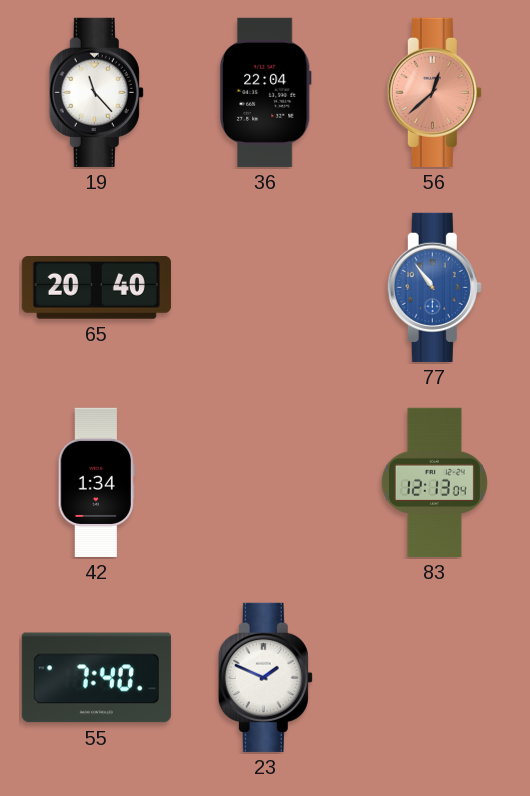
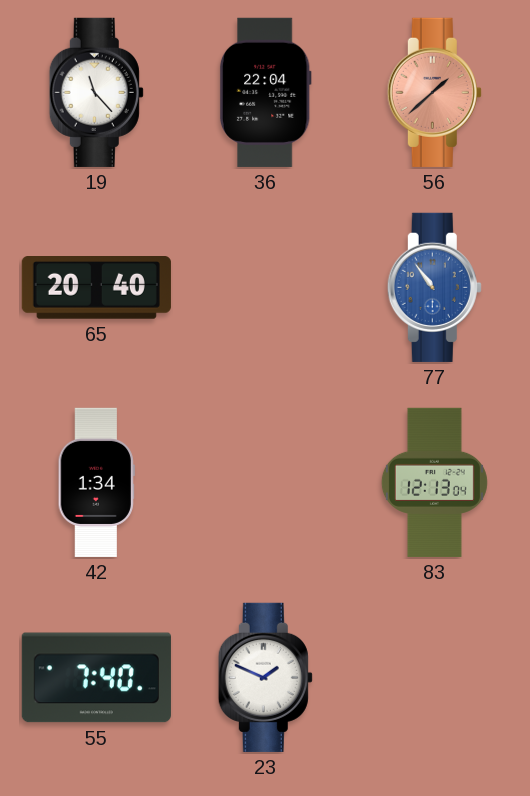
56: 12:38 -> 1:38
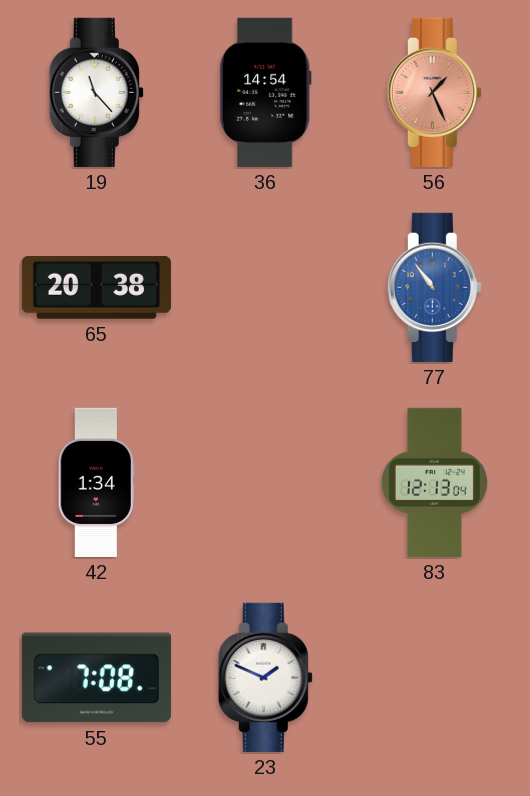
36: 22:04 -> 14:54
56: 1:38 -> 1:26
65: 20:40 -> 20:38
55: 7:40 -> 7:08
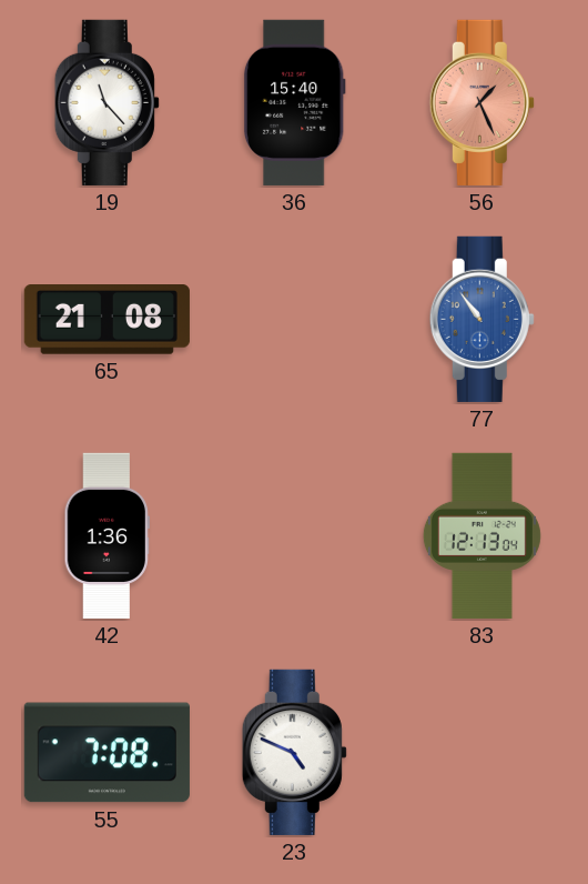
36: 14:54 -> 15:40
65: 20:38 -> 21:08
42: 1:34 -> 1:36
23: 1:49 -> 4:49
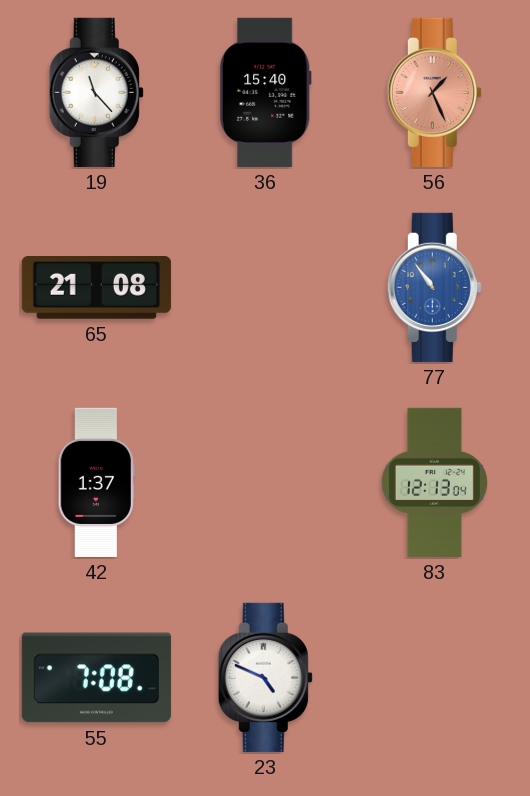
42: 1:36 -> 1:37
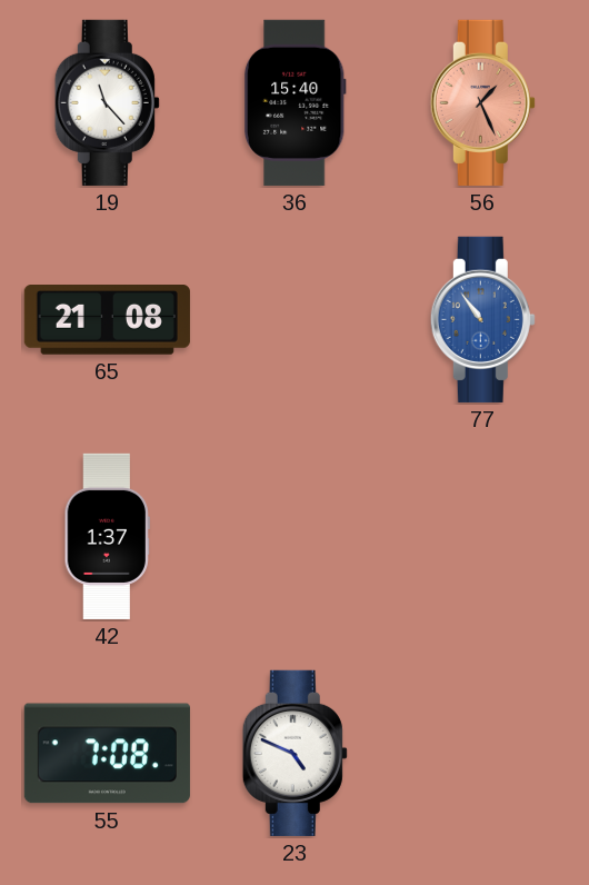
83: 12:13 -> none
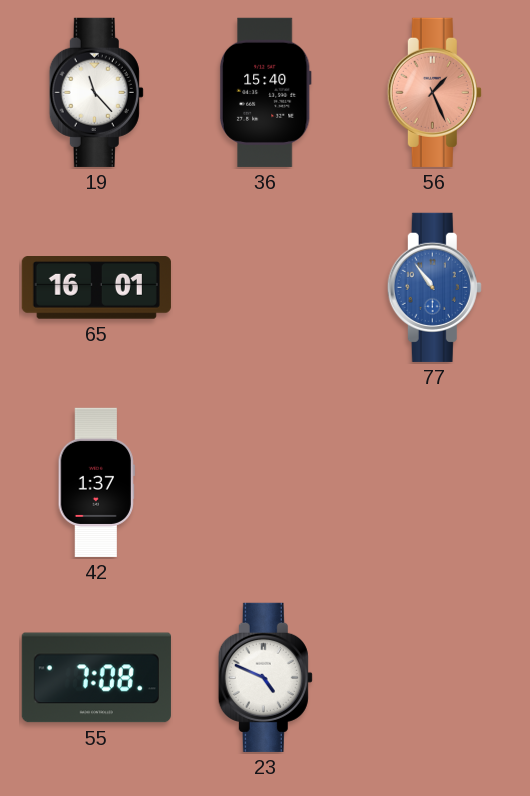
65: 21:08 -> 16:01
